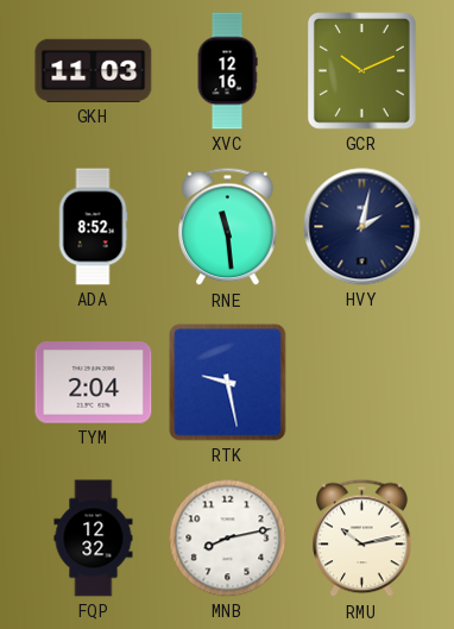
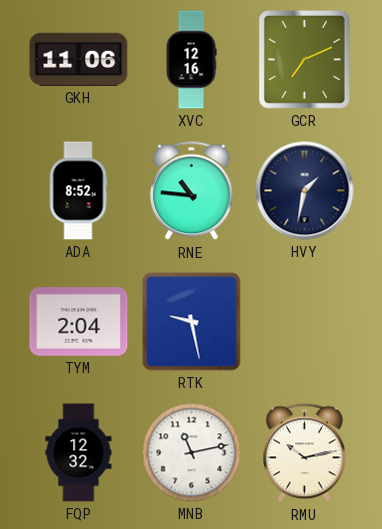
GKH: 11:03 -> 11:06
GCR: 10:11 -> 7:11
RNE: 11:29 -> 10:46
HVY: 2:02 -> 1:32
MNB: 8:13 -> 11:13
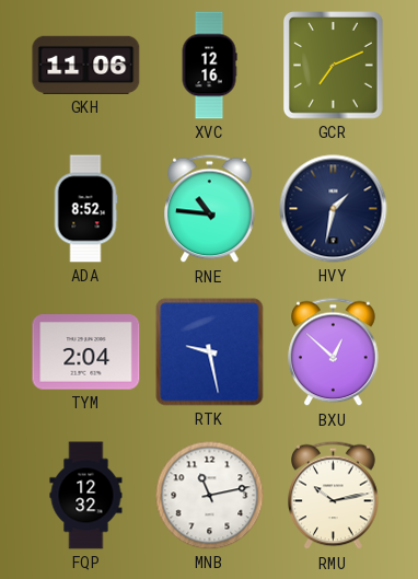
BXU: none -> 12:52
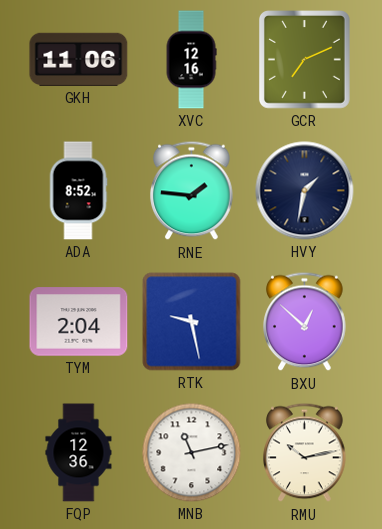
RNE: 10:46 -> 1:46
FQP: 12:32 -> 12:36
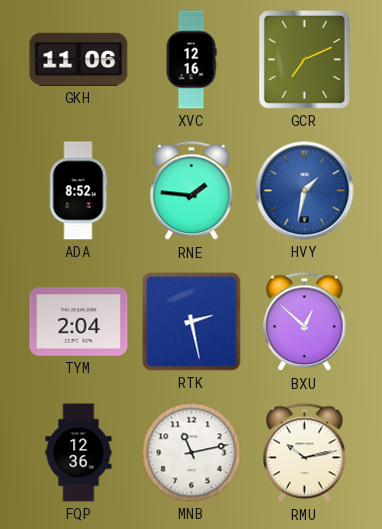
HVY dial: navy -> blue
RTK: 9:28 -> 2:28
